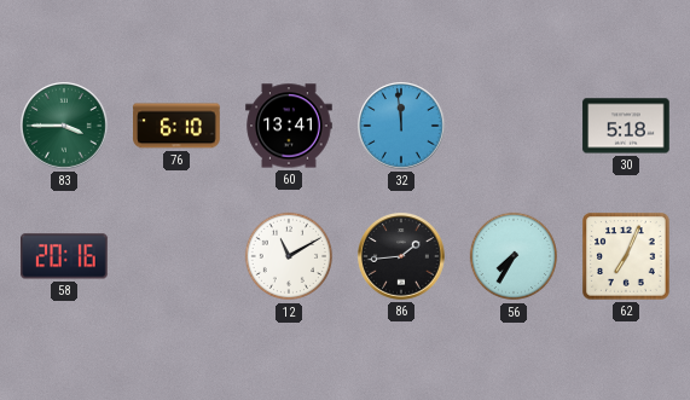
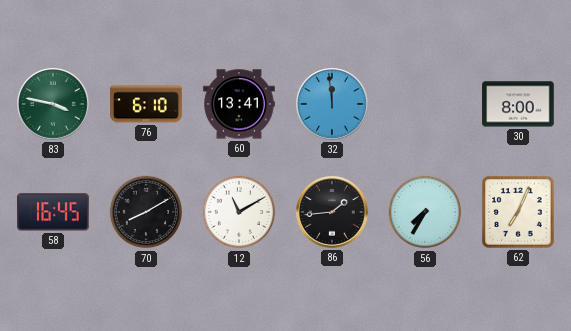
83: 3:45 -> 3:47
30: 5:18 -> 8:00
58: 20:16 -> 16:45
70: none -> 8:10
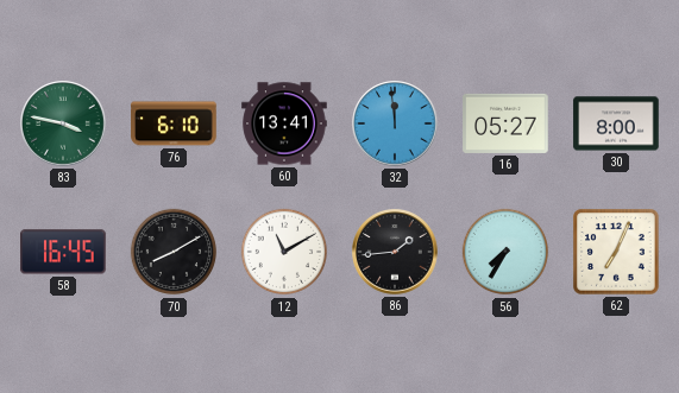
16: none -> 05:27
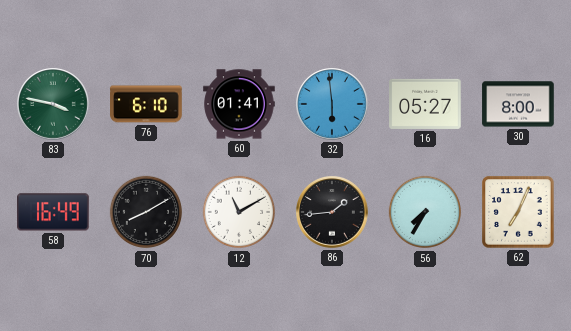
60: 13:41 -> 01:41
32: 11:59 -> 5:59
58: 16:45 -> 16:49
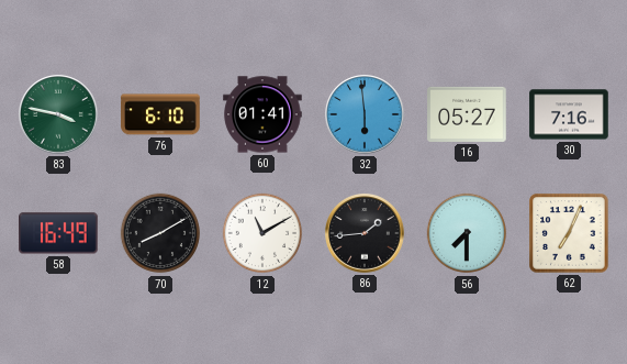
30: 8:00 -> 7:16
56: 7:35 -> 7:30
